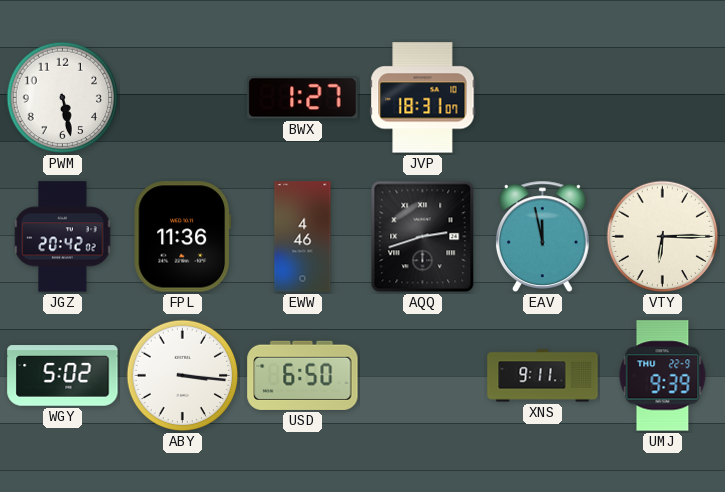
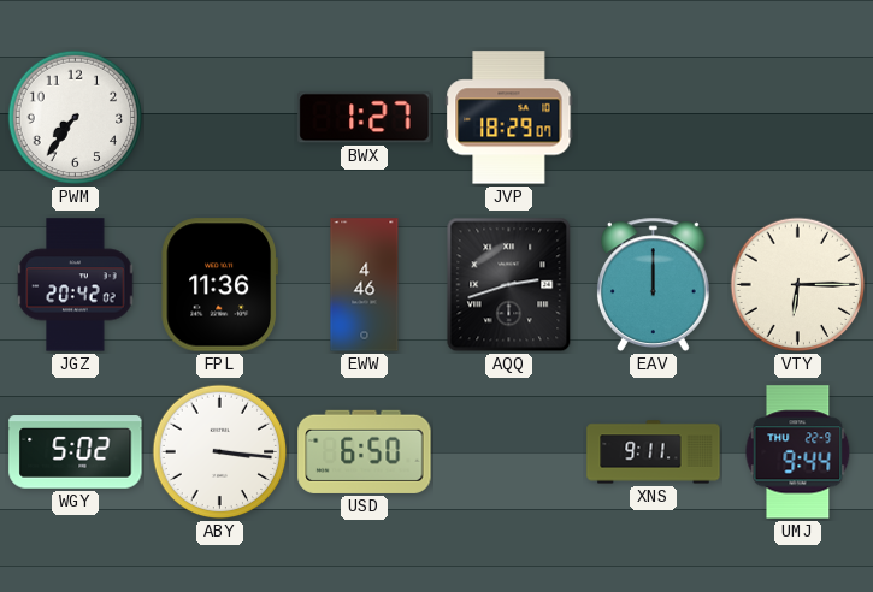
PWM: 5:28 -> 7:36
JVP: 18:31 -> 18:29
EAV: 11:58 -> 12:00
UMJ: 9:39 -> 9:44
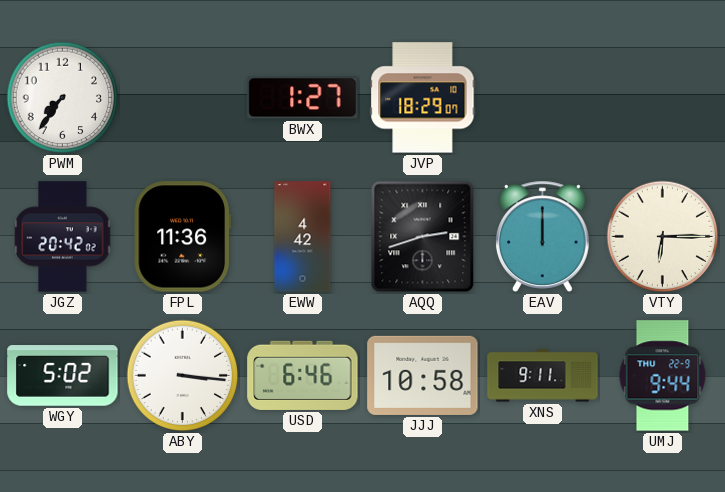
EWW: 4:46 -> 4:42
USD: 6:50 -> 6:46
JJJ: none -> 10:58
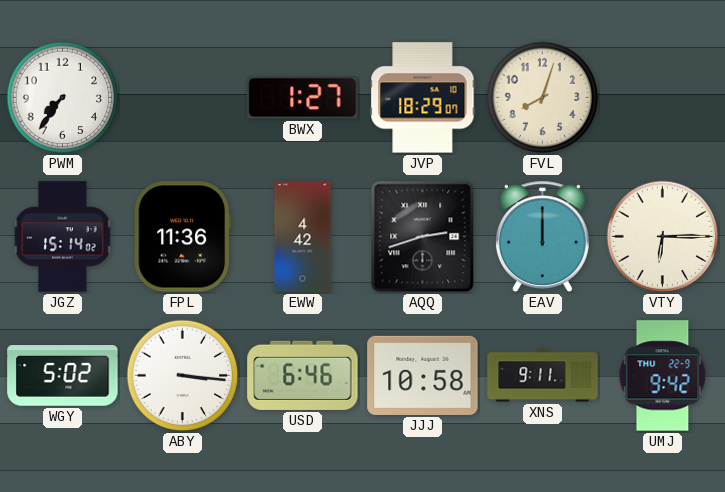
FVL: none -> 8:03
JGZ: 20:42 -> 15:14
UMJ: 9:44 -> 9:42
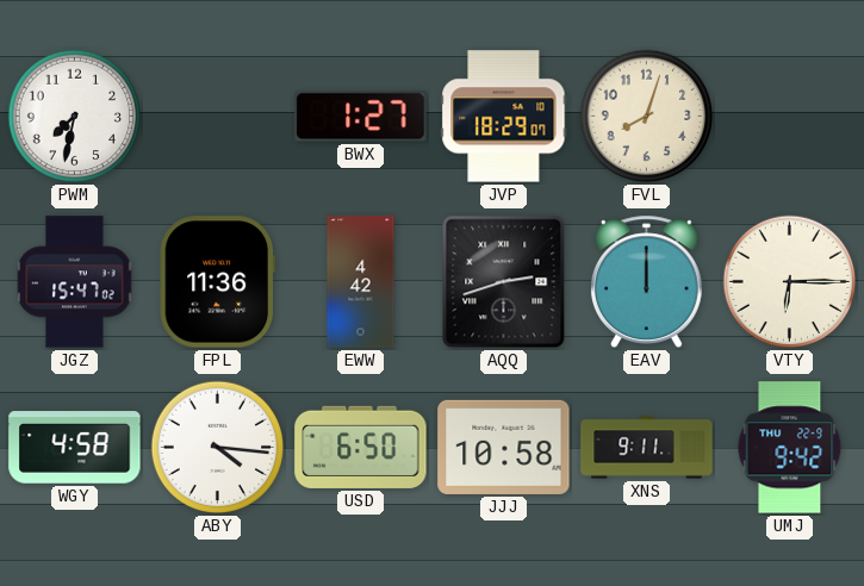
PWM: 7:36 -> 7:32
JGZ: 15:14 -> 15:47
WGY: 5:02 -> 4:58
ABY: 3:16 -> 4:16
USD: 6:46 -> 6:50
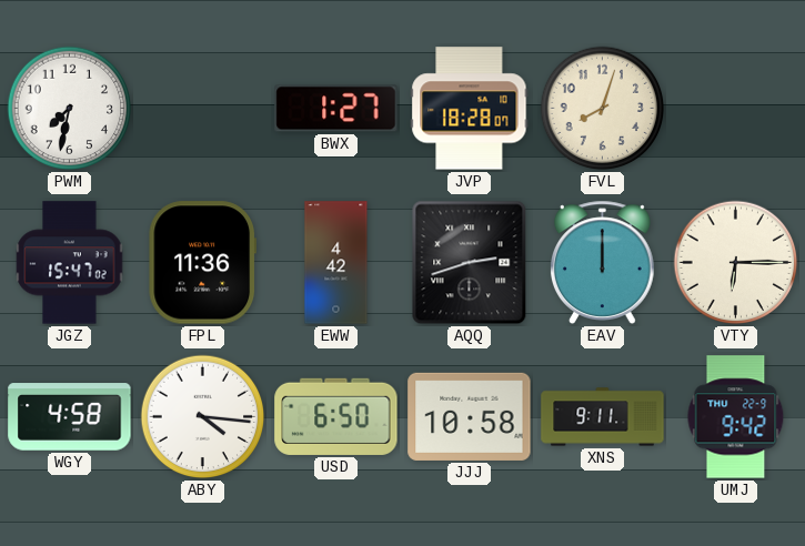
JVP: 18:29 -> 18:28
